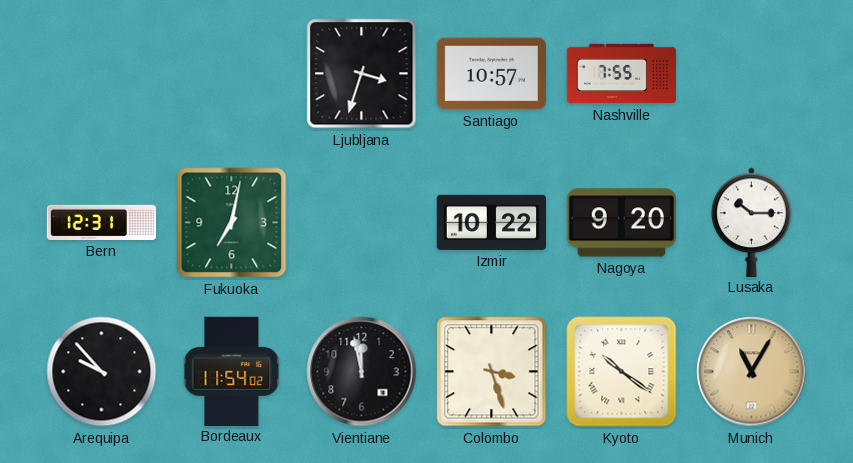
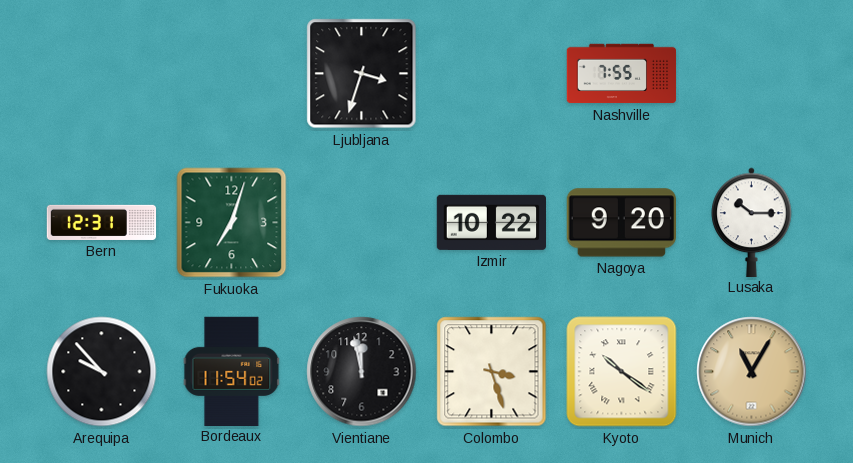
Santiago: 10:57 -> none
Fukuoka: 7:02 -> 7:03
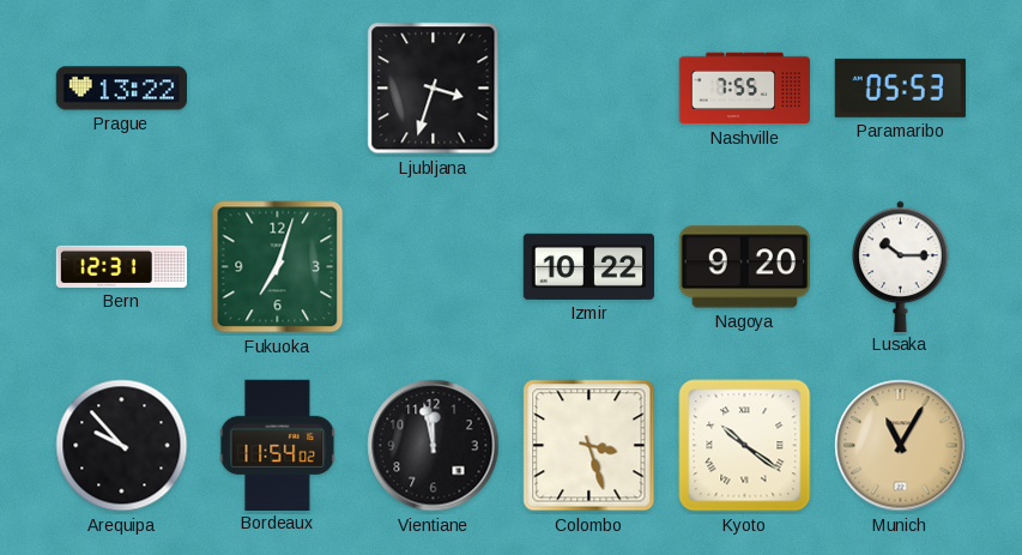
Prague: none -> 13:22
Paramaribo: none -> 05:53
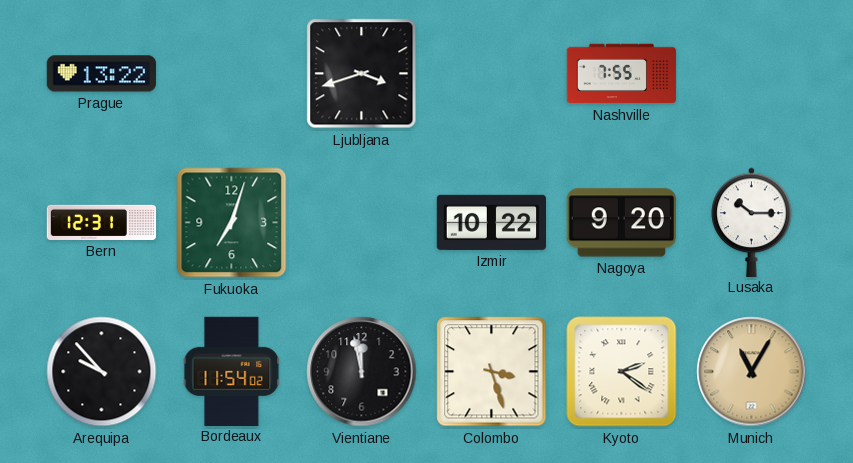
Ljubljana: 3:33 -> 3:42
Paramaribo: 05:53 -> none
Kyoto: 10:21 -> 2:21
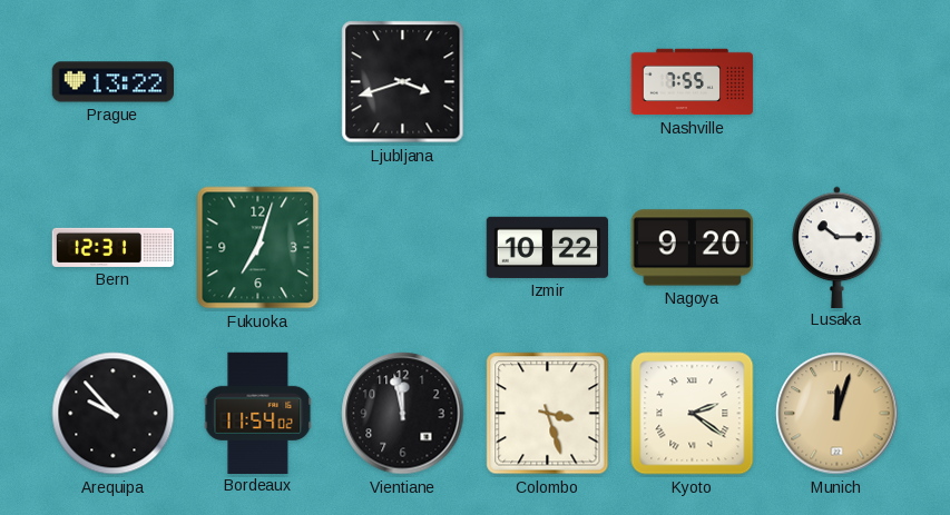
Munich: 11:05 -> 12:03
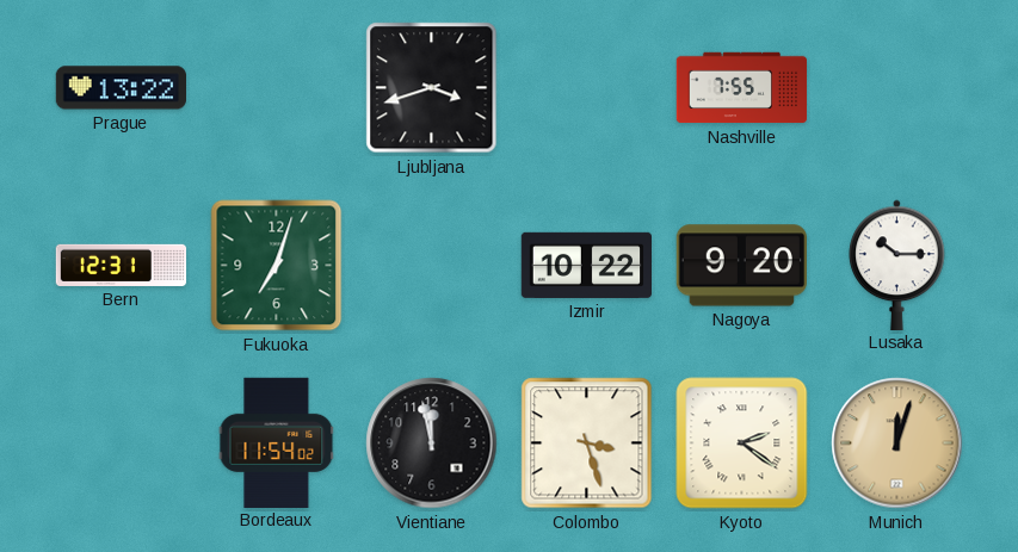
Arequipa: 9:53 -> none
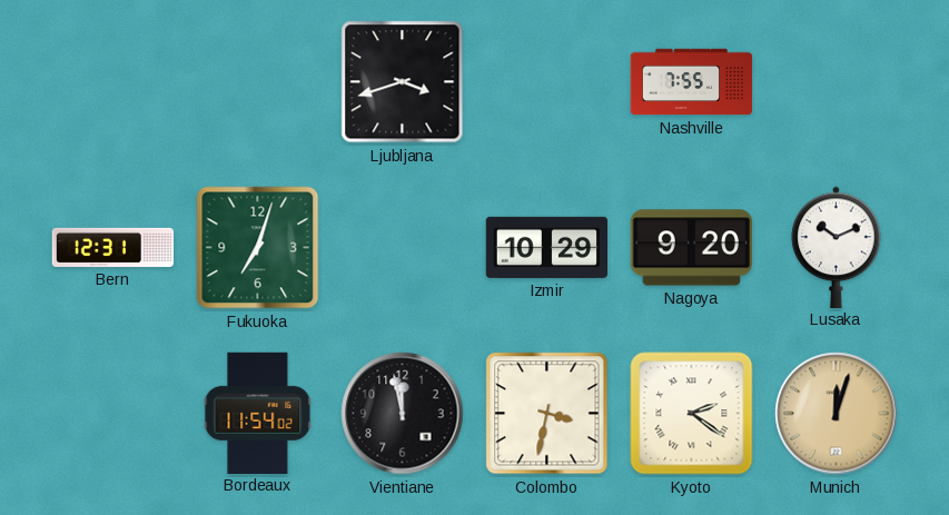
Prague: 13:22 -> none
Izmir: 10:22 -> 10:29
Lusaka: 10:15 -> 10:11
Colombo: 3:27 -> 3:32
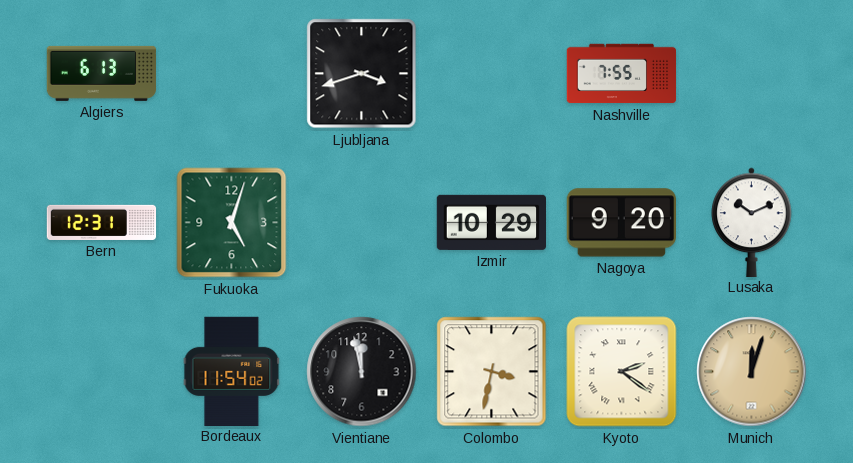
Algiers: none -> 6:13
Fukuoka: 7:03 -> 5:03
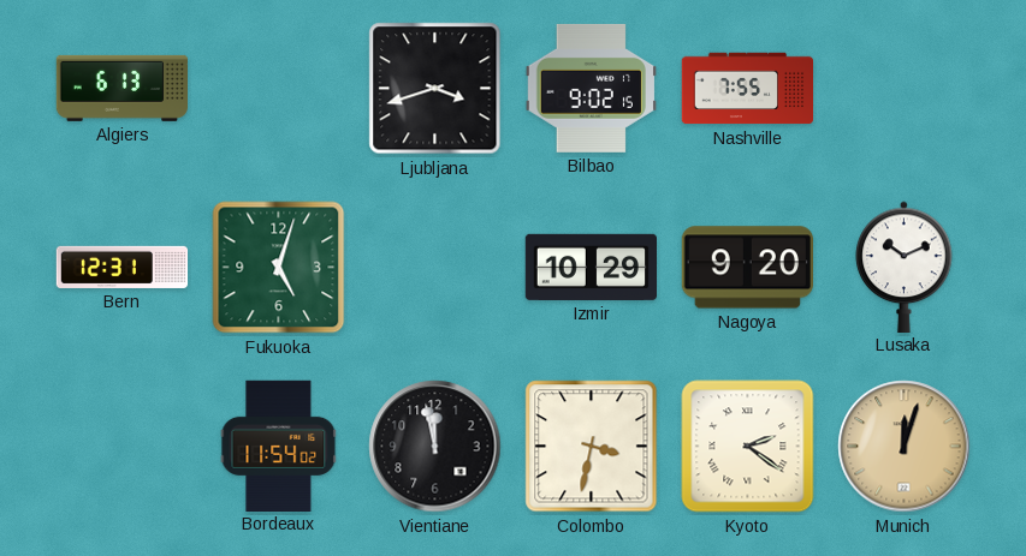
Bilbao: none -> 9:02
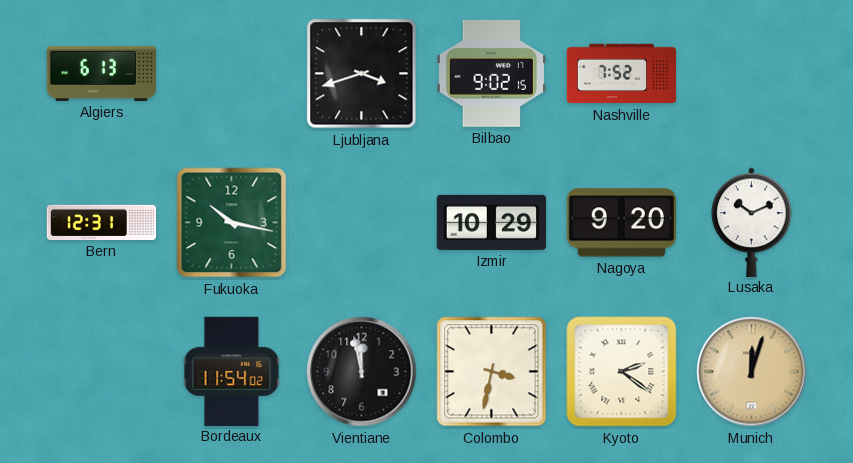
Nashville: 7:55 -> 7:52
Fukuoka: 5:03 -> 10:17
